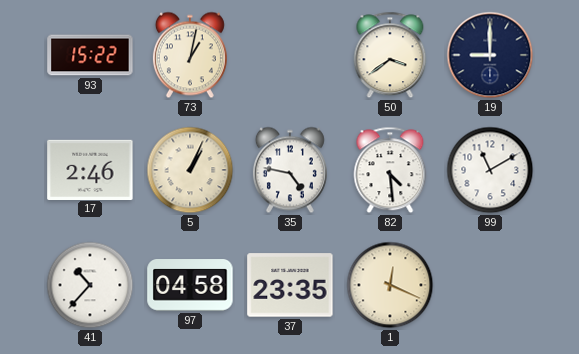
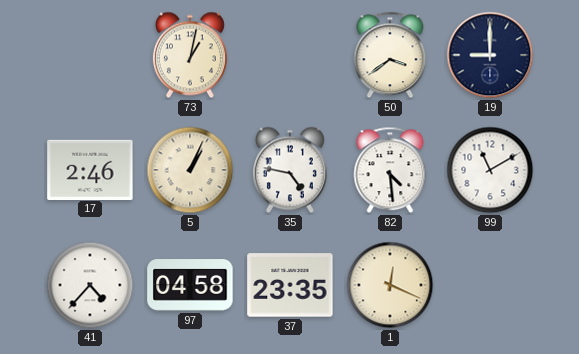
93: 15:22 -> none
41: 10:37 -> 4:37
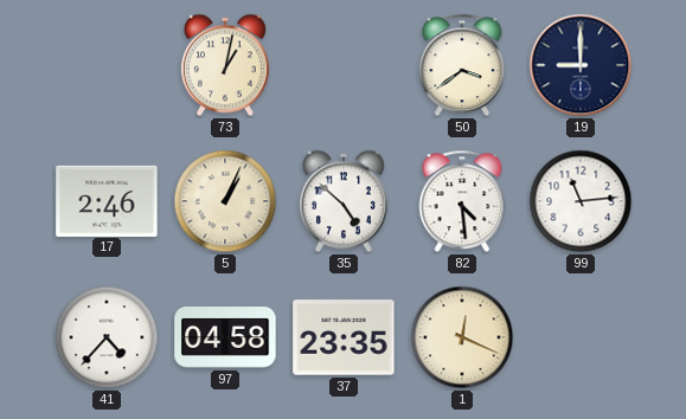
35: 4:47 -> 4:52
99: 11:10 -> 11:14
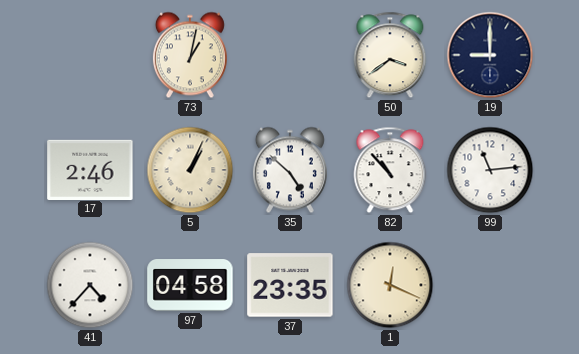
82: 4:29 -> 10:53
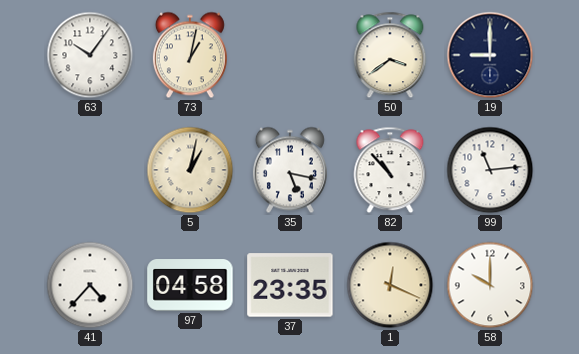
63: none -> 10:06
17: 2:46 -> none
5: 1:04 -> 1:02
35: 4:52 -> 5:17
58: none -> 10:00
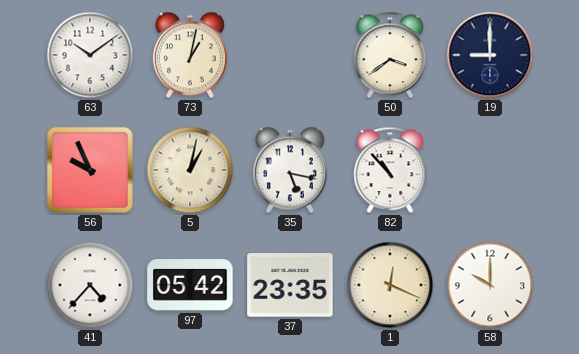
63: 10:06 -> 10:09
56: none -> 9:56
99: 11:14 -> none
97: 04:58 -> 05:42
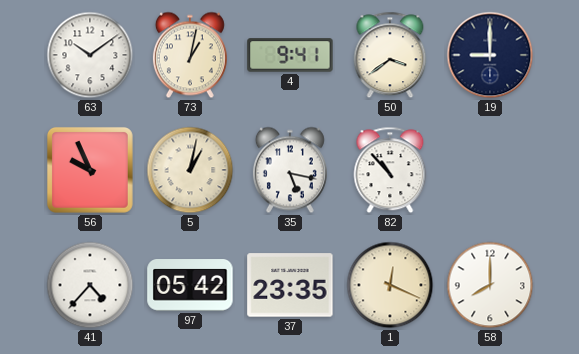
4: none -> 9:41
58: 10:00 -> 8:00
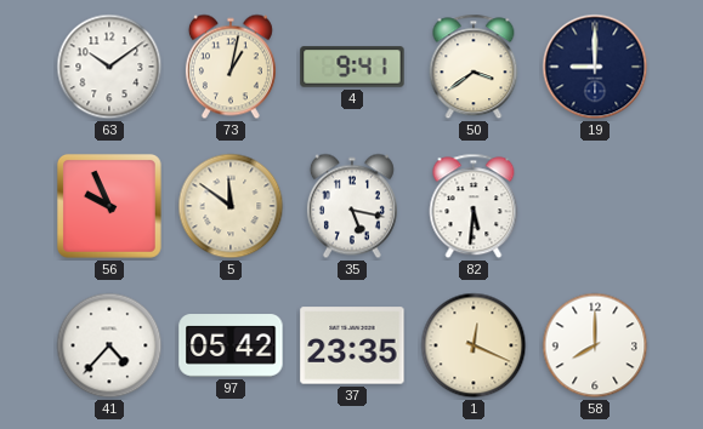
5: 1:02 -> 11:51
82: 10:53 -> 5:31
